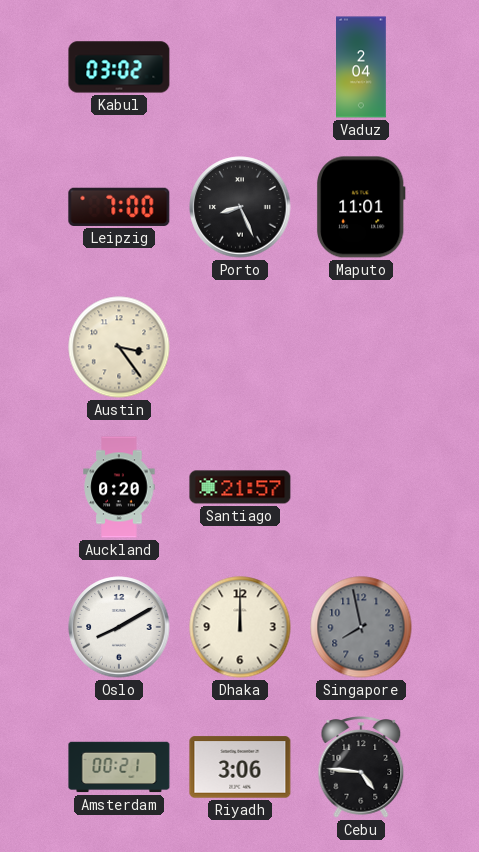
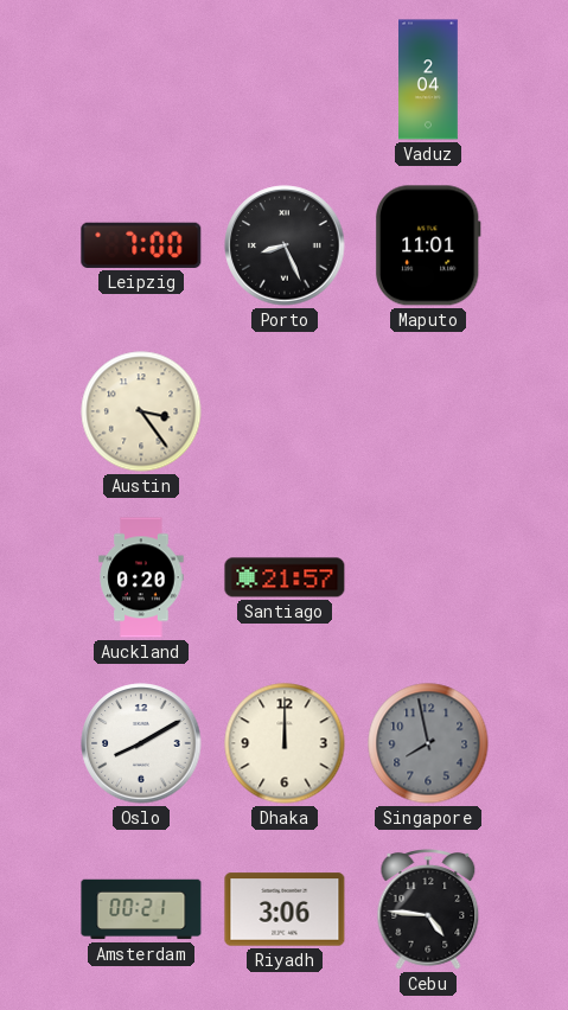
Kabul: 03:02 -> none
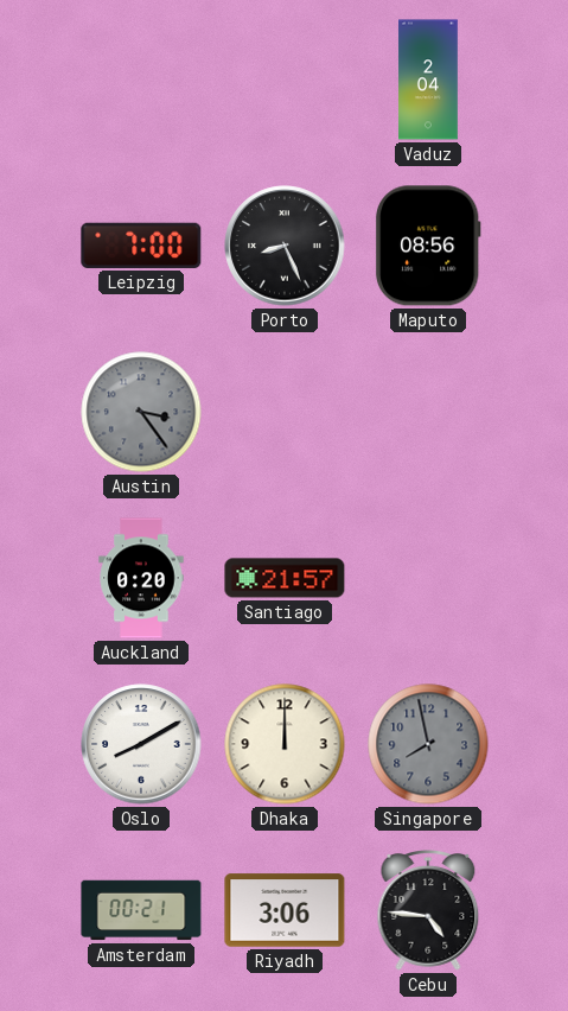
Maputo: 11:01 -> 08:56
Austin dial: cream -> grey
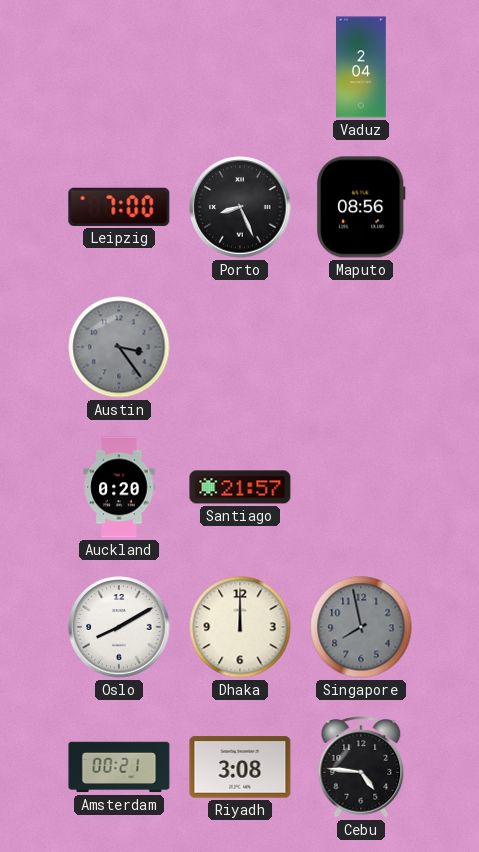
Riyadh: 3:06 -> 3:08
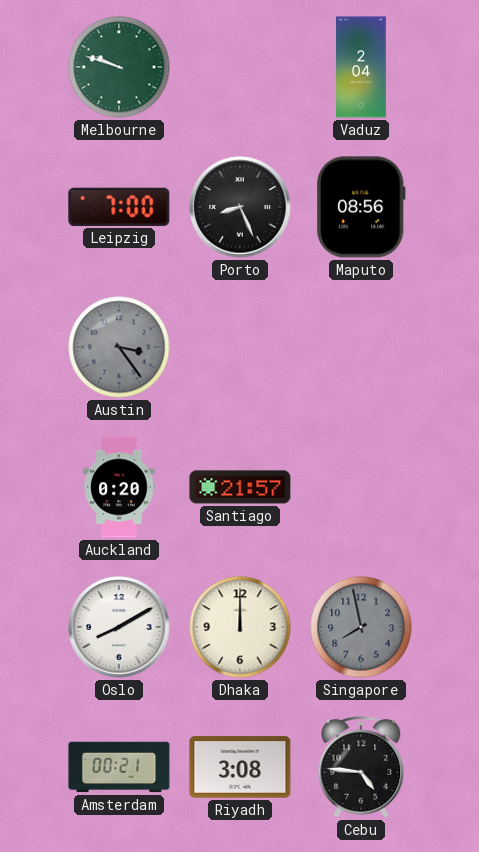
Melbourne: none -> 9:48
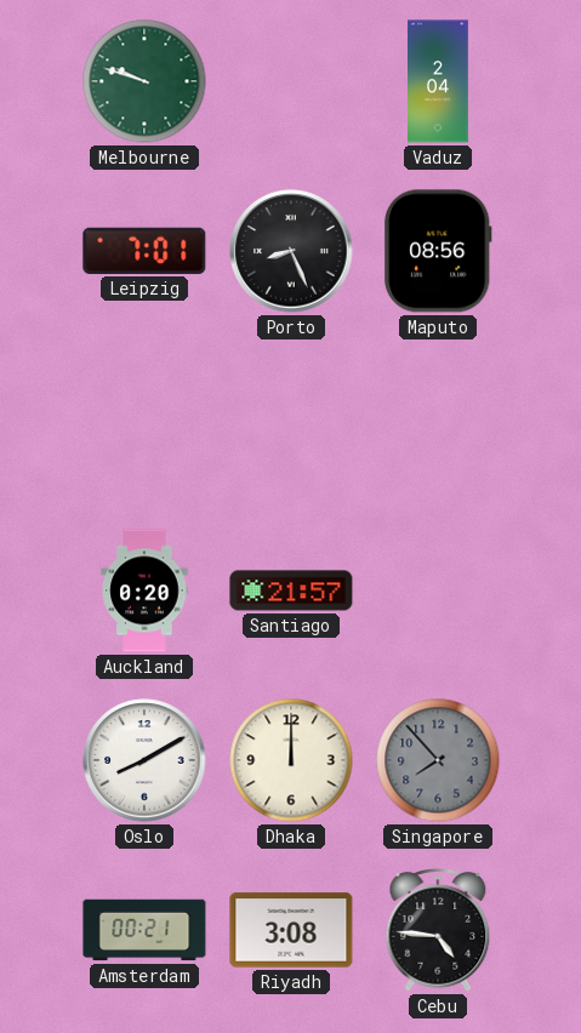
Leipzig: 7:00 -> 7:01
Austin: 3:24 -> none
Singapore: 7:58 -> 7:53
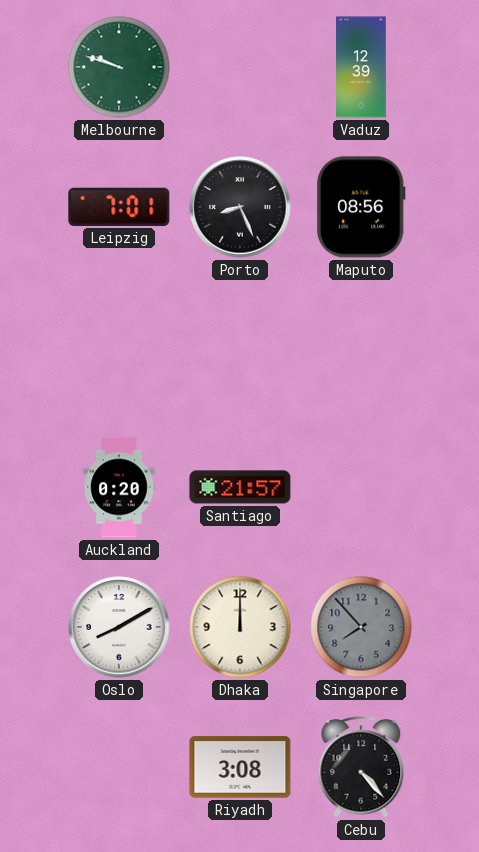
Vaduz: 2:04 -> 12:39
Amsterdam: 00:21 -> none
Cebu: 4:46 -> 4:23
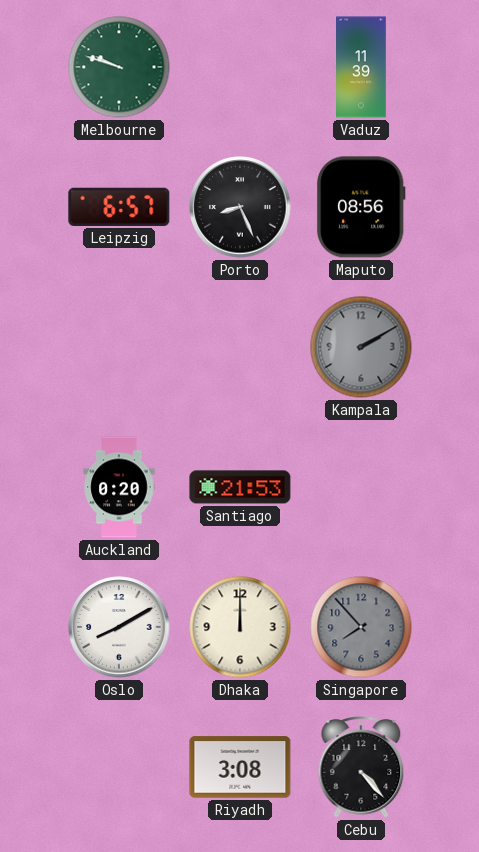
Vaduz: 12:39 -> 11:39
Leipzig: 7:01 -> 6:57
Kampala: none -> 2:10
Santiago: 21:57 -> 21:53
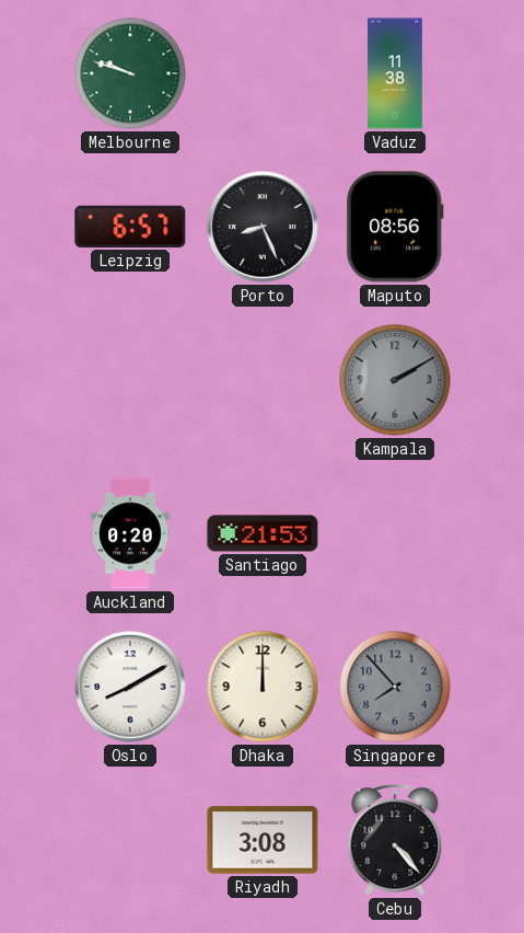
Vaduz: 11:39 -> 11:38
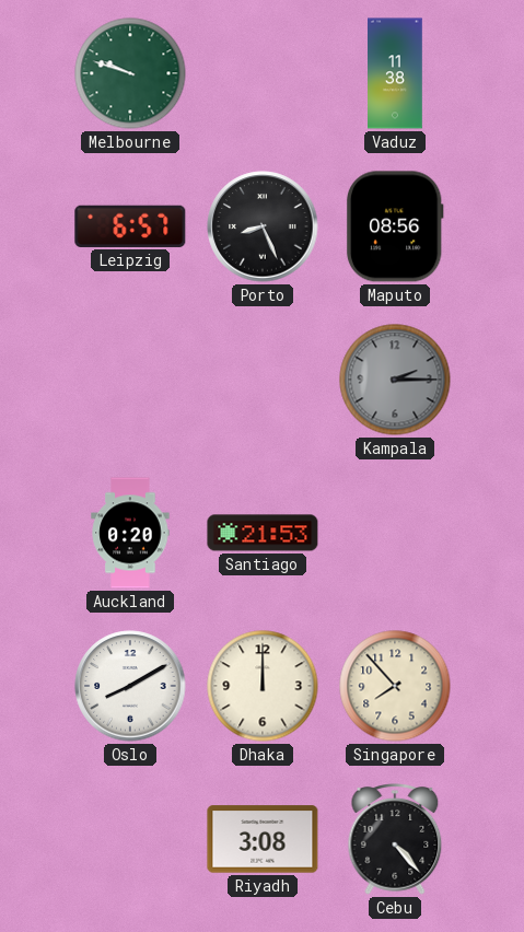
Kampala: 2:10 -> 2:15
Singapore dial: grey -> cream
